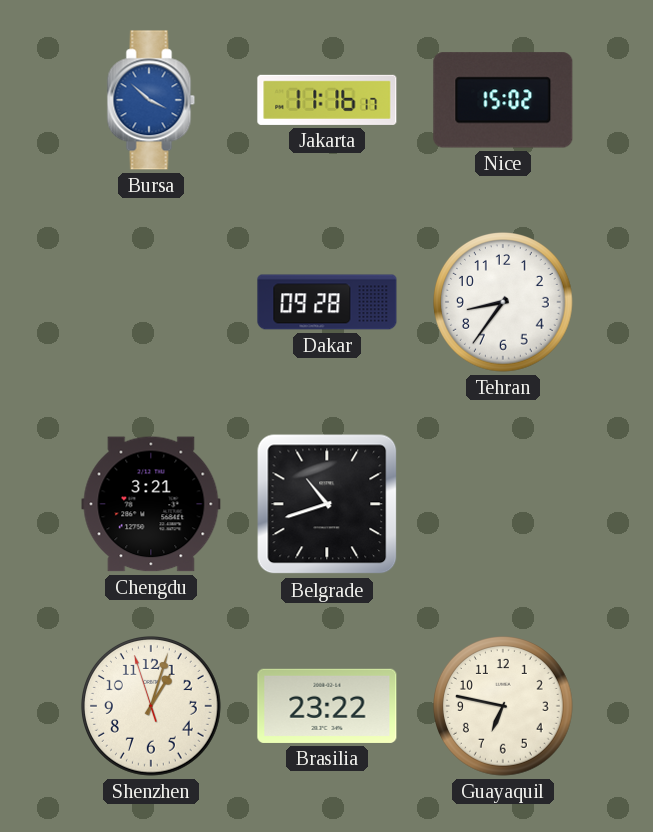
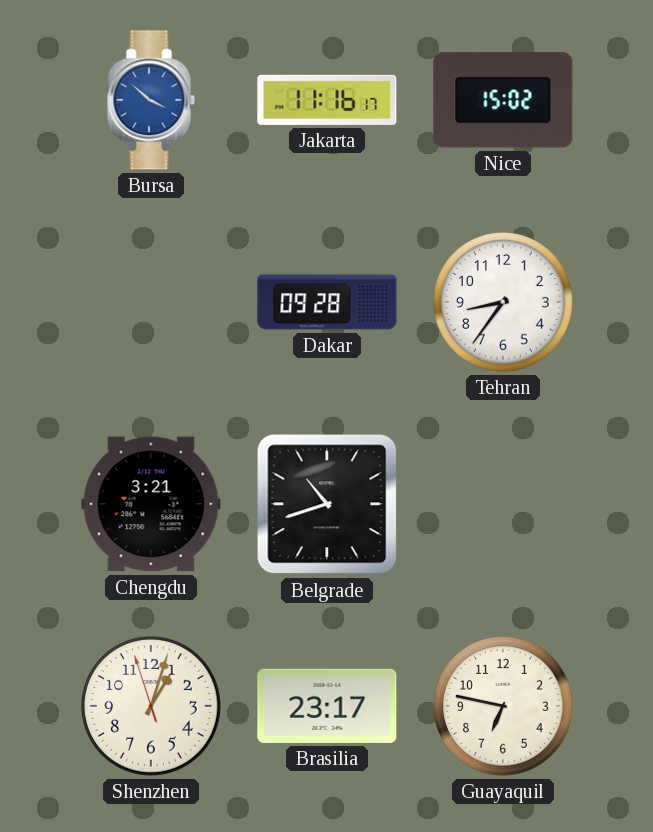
Brasilia: 23:22 -> 23:17
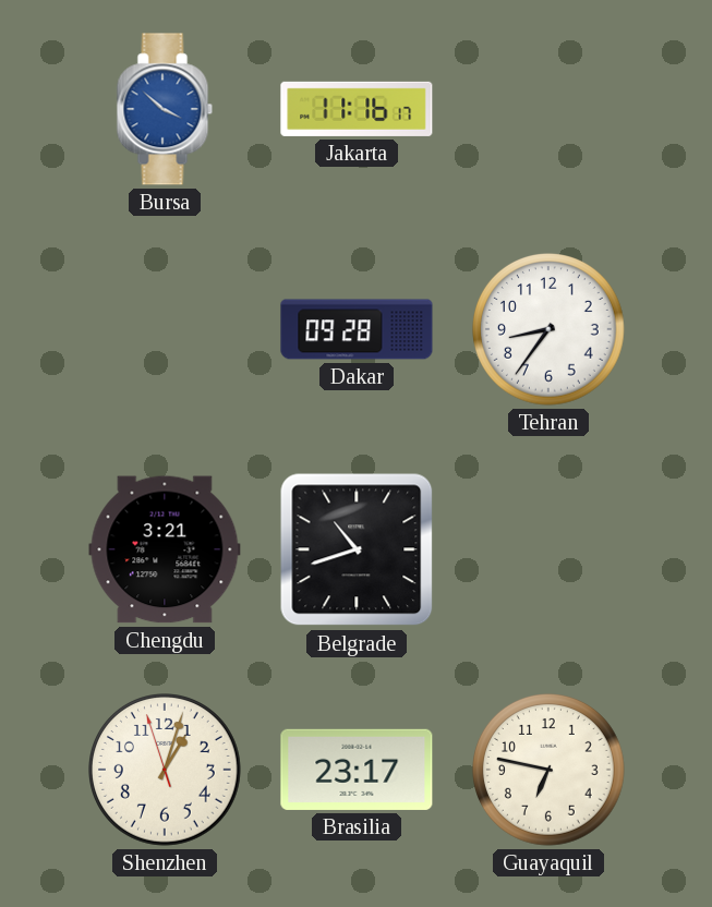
Nice: 15:02 -> none
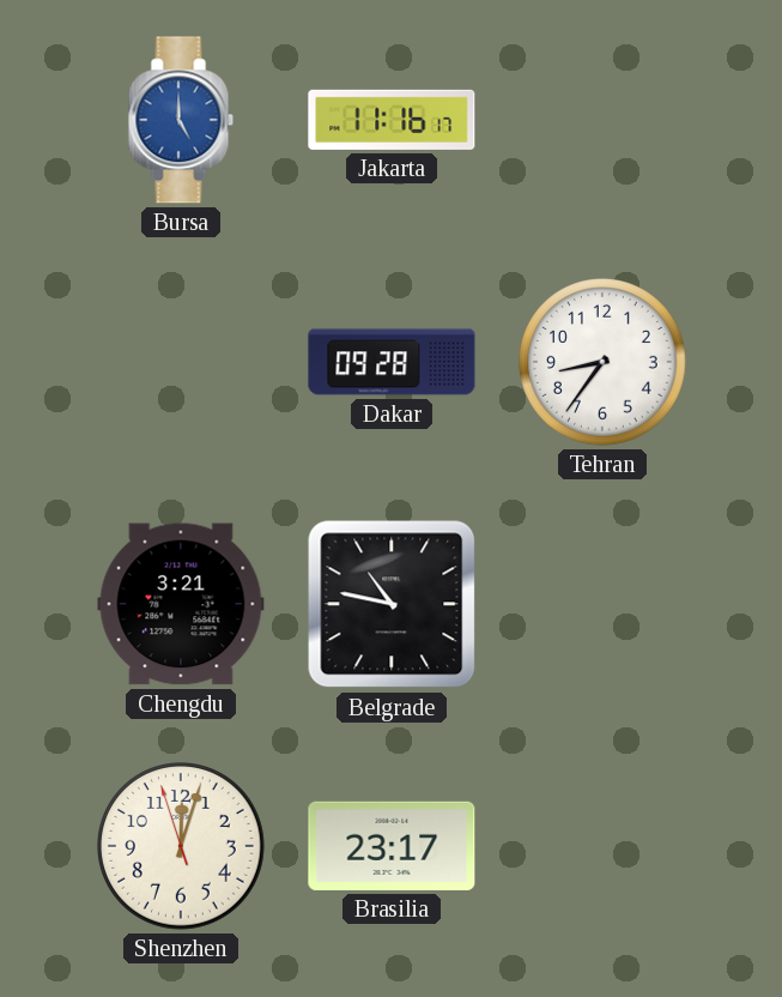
Bursa: 3:52 -> 5:00
Belgrade: 10:42 -> 10:47
Shenzhen: 1:02 -> 12:02
Guayaquil: 6:47 -> none
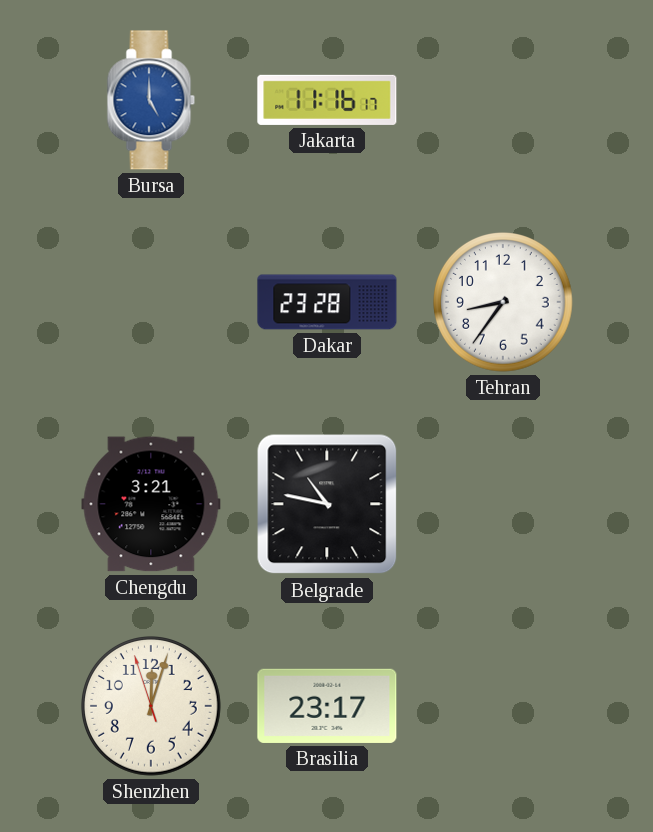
Dakar: 09:28 -> 23:28
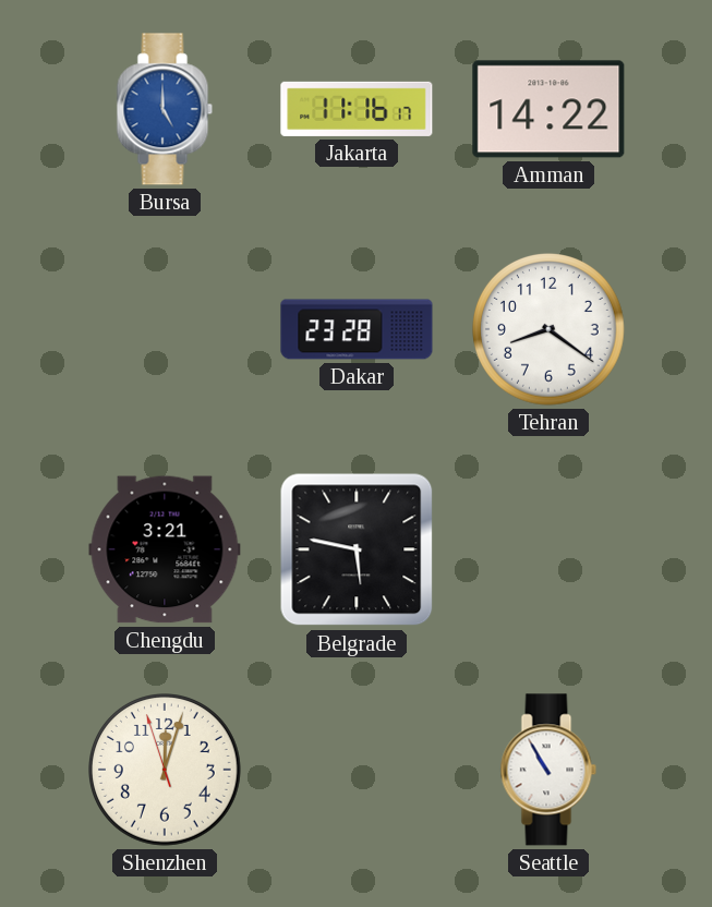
Amman: none -> 14:22
Tehran: 8:36 -> 8:21
Belgrade: 10:47 -> 5:47
Brasilia: 23:17 -> none
Seattle: none -> 10:55
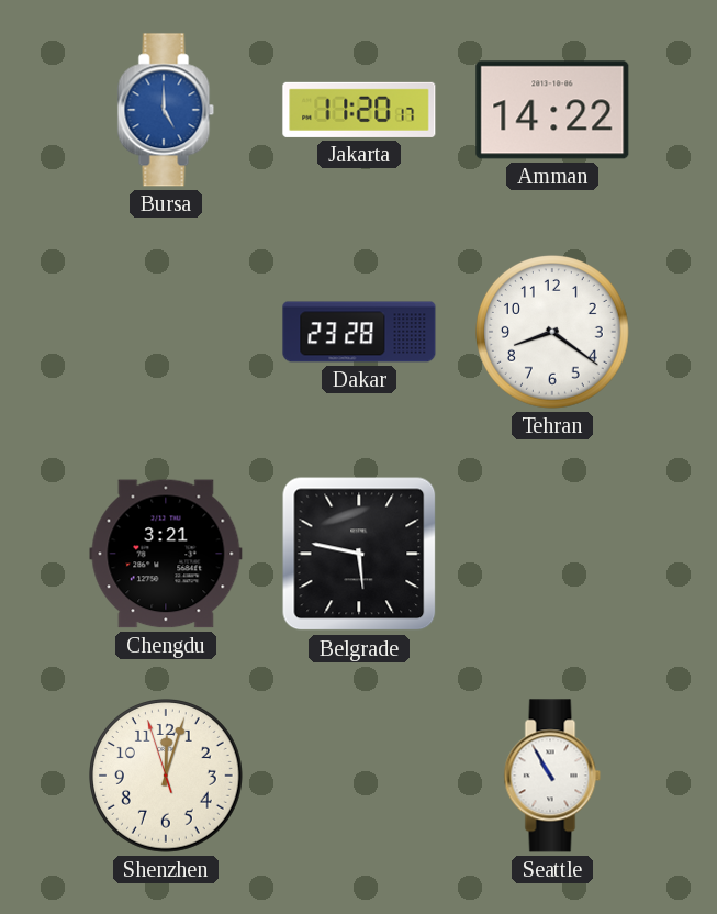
Jakarta: 11:16 -> 11:20
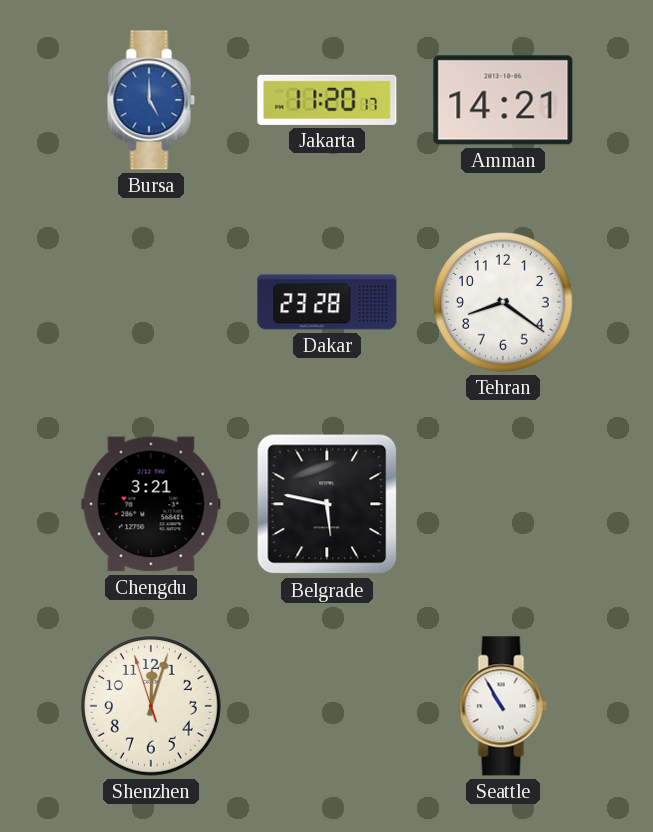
Amman: 14:22 -> 14:21
